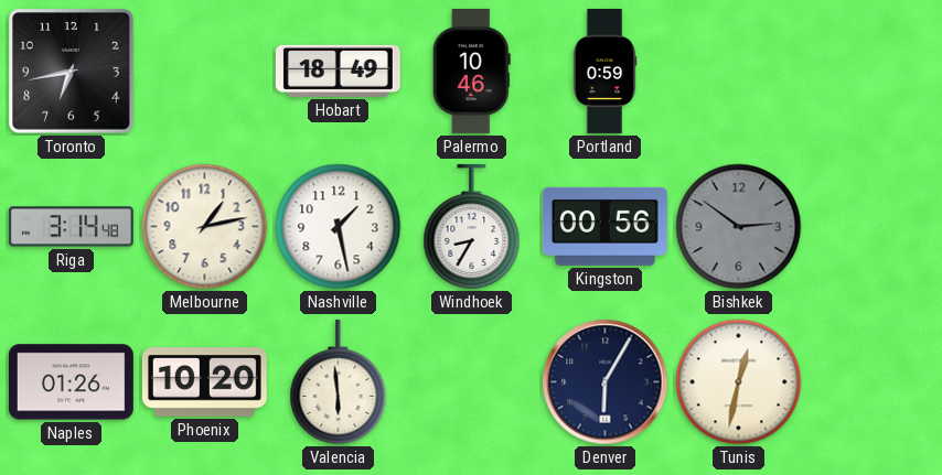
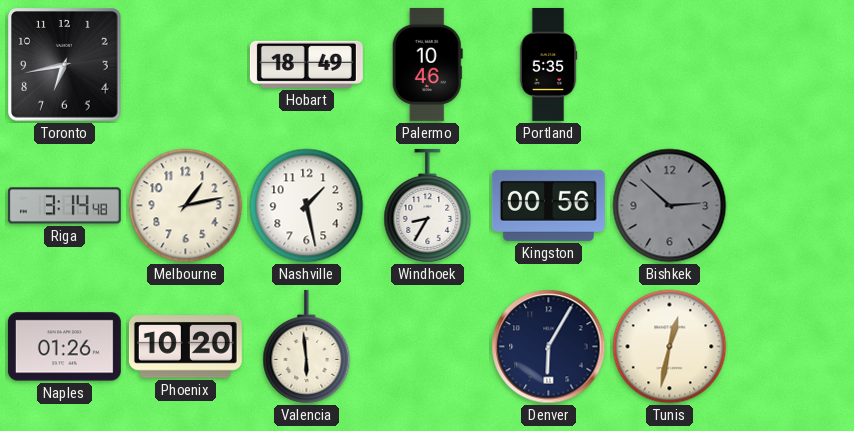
Portland: 0:59 -> 5:35
Bishkek: 2:51 -> 2:52
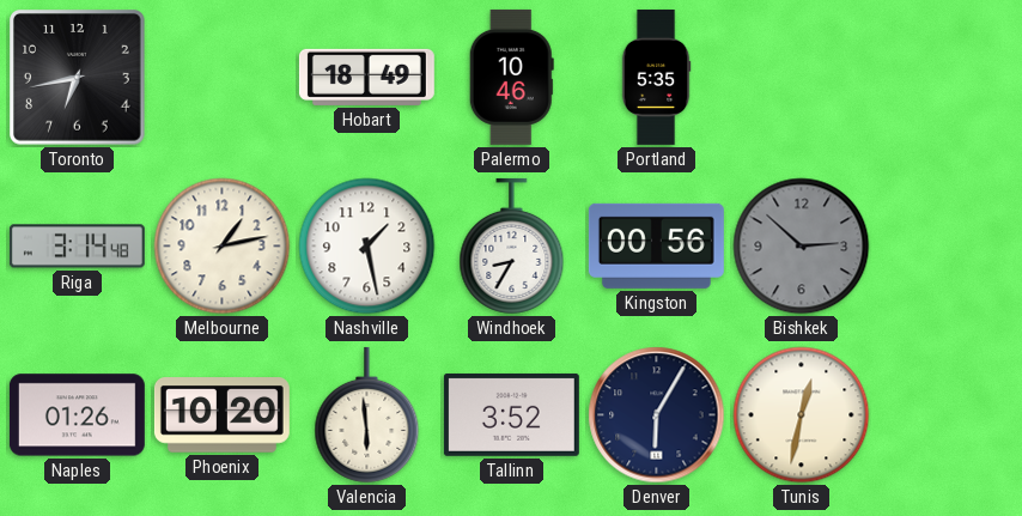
Tallinn: none -> 3:52
